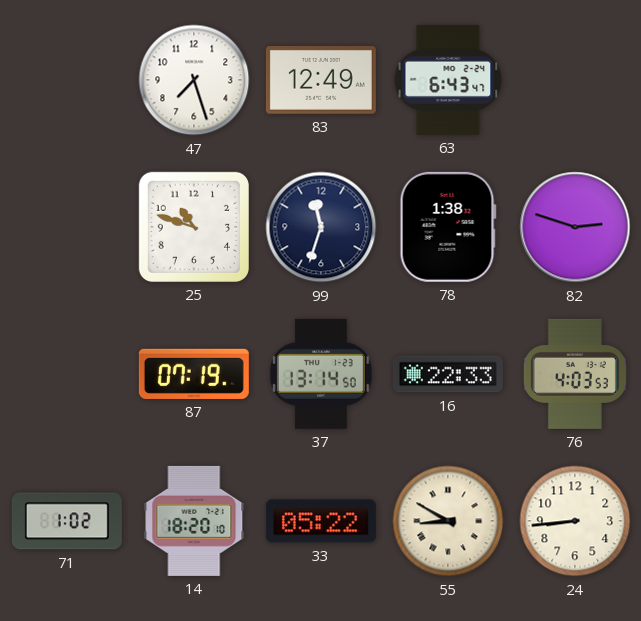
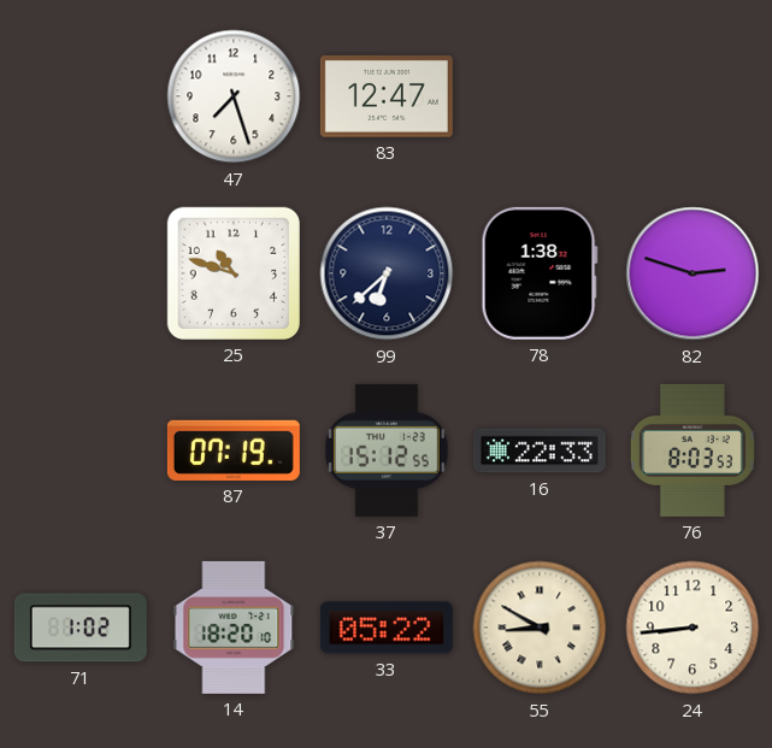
83: 12:49 -> 12:47
63: 6:43 -> none
99: 11:33 -> 6:38
37: 13:14 -> 15:12
76: 4:03 -> 8:03
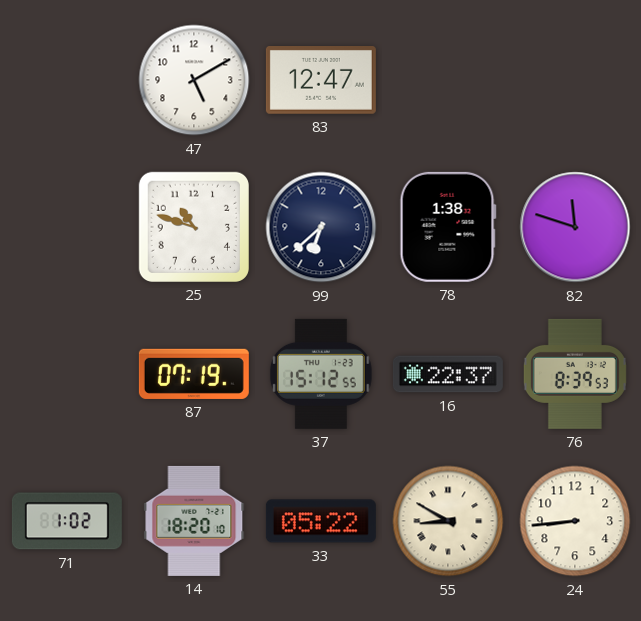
47: 7:27 -> 5:10
82: 2:48 -> 11:48
16: 22:33 -> 22:37
76: 8:03 -> 8:39
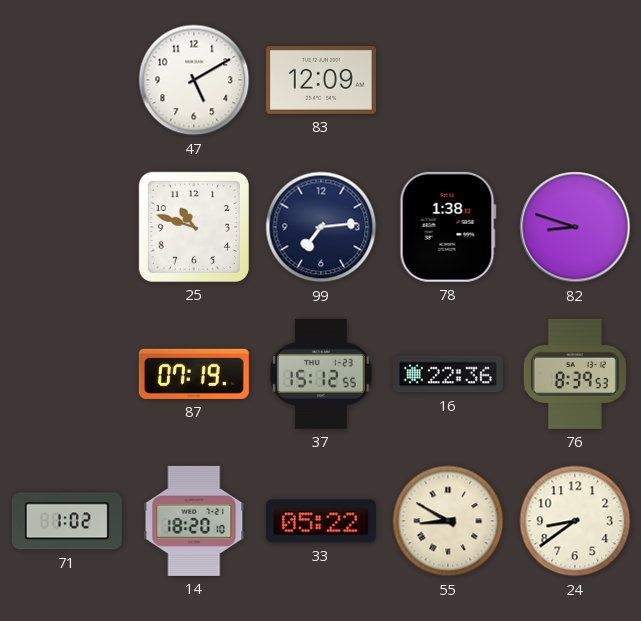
83: 12:47 -> 12:09
99: 6:38 -> 7:14
82: 11:48 -> 8:48
16: 22:37 -> 22:36
24: 8:44 -> 8:39
